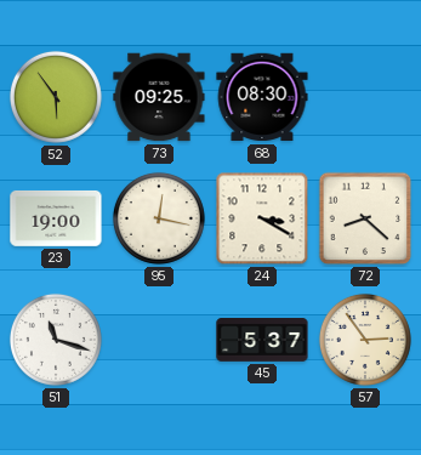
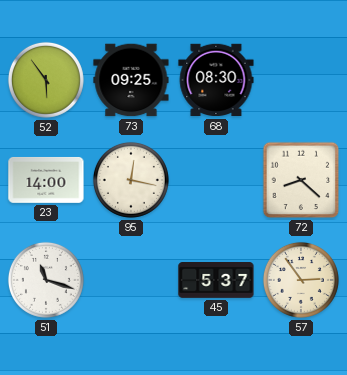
23: 19:00 -> 14:00
24: 3:20 -> none
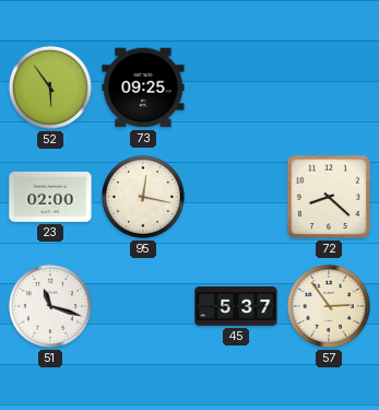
68: 08:30 -> none
23: 14:00 -> 02:00
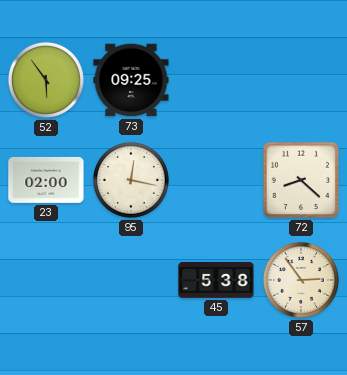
51: 11:18 -> none
45: 5:37 -> 5:38
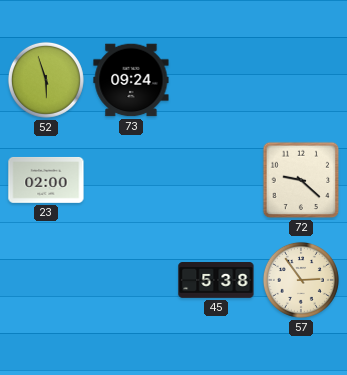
52: 5:54 -> 5:57
73: 09:25 -> 09:24
95: 12:17 -> none
72: 8:22 -> 9:22
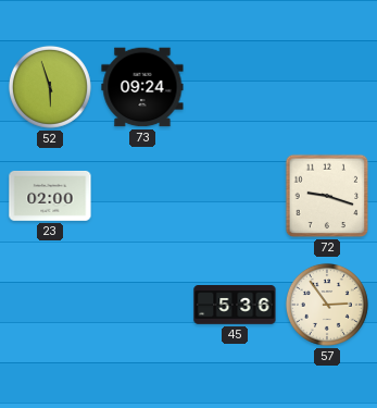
72: 9:22 -> 9:18
45: 5:38 -> 5:36
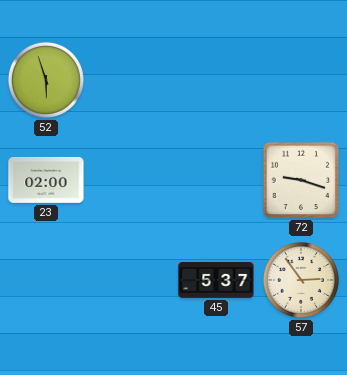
73: 09:24 -> none
45: 5:36 -> 5:37
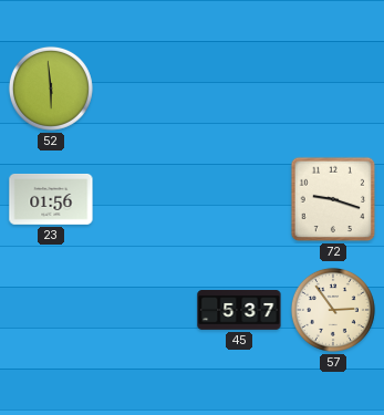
52: 5:57 -> 5:59
23: 02:00 -> 01:56
